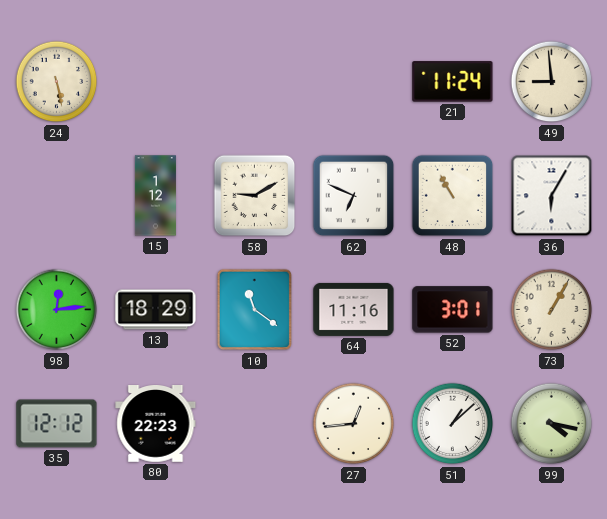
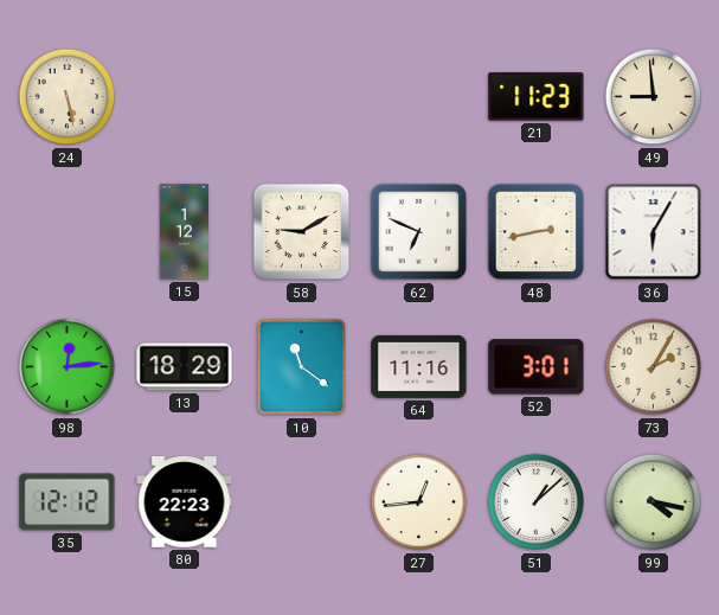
21: 11:24 -> 11:23
48: 10:55 -> 2:43
73: 1:05 -> 2:05
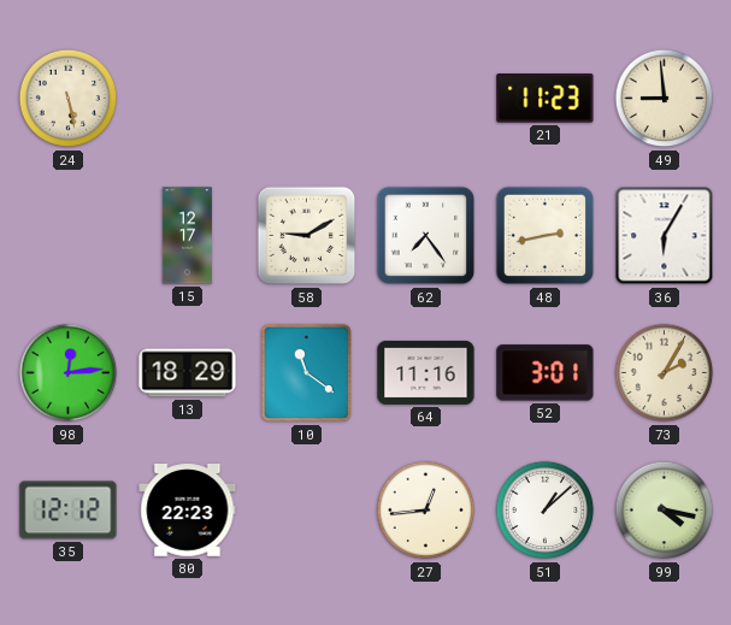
15: 1:12 -> 12:17
62: 6:49 -> 7:24
